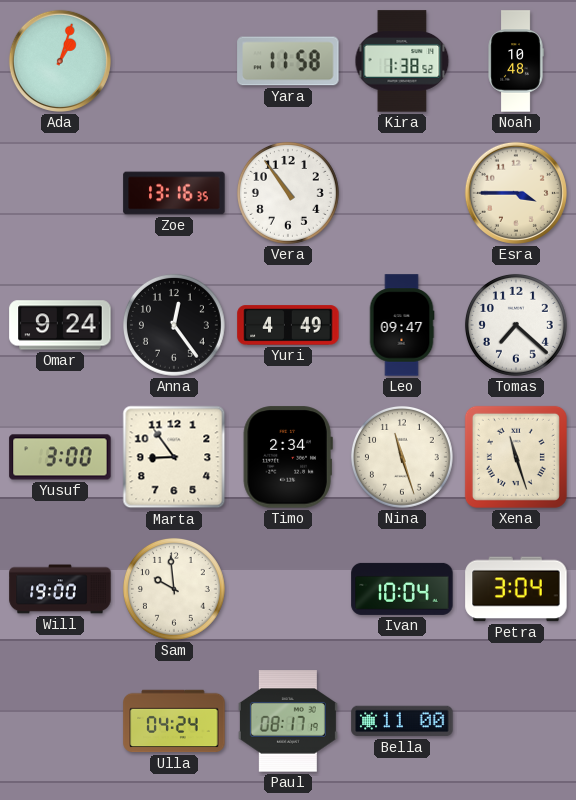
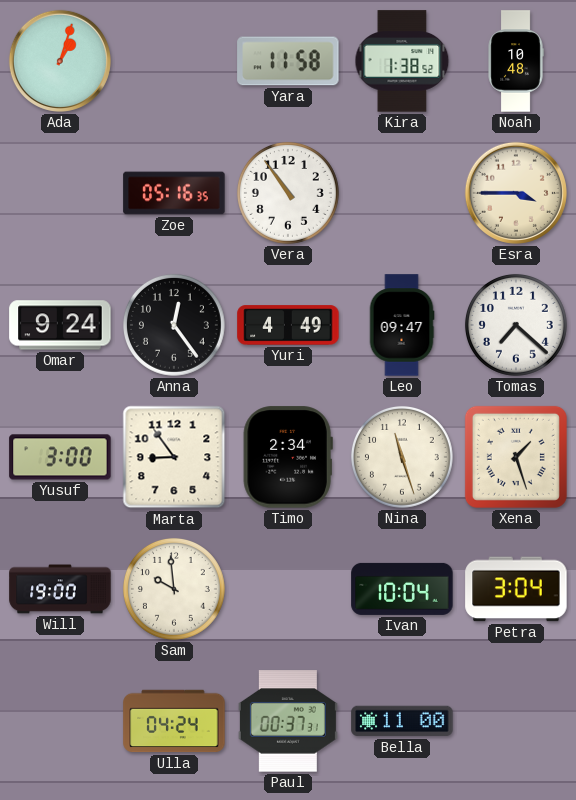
Zoe: 13:16 -> 05:16
Xena: 11:27 -> 1:27
Paul: 08:17 -> 00:37
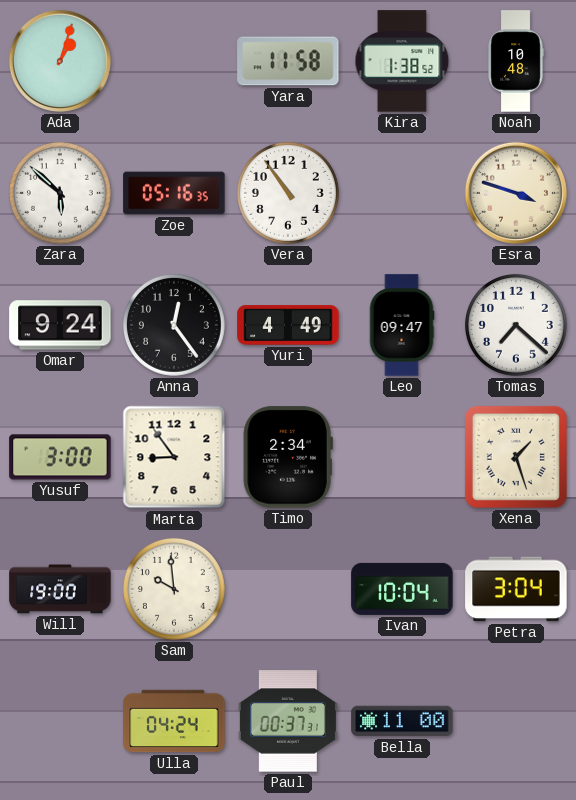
Zara: none -> 5:52
Esra: 3:45 -> 3:48
Nina: 11:27 -> none
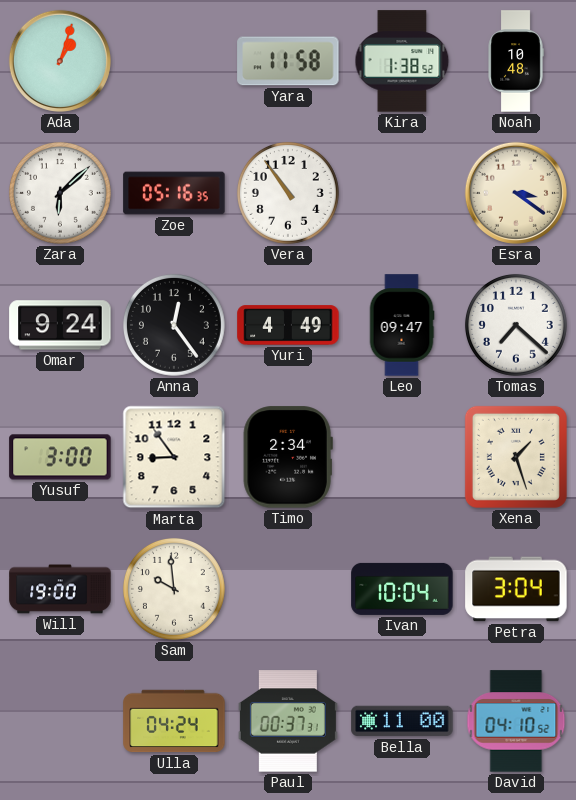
Zara: 5:52 -> 6:08
Esra: 3:48 -> 3:21
David: none -> 04:10
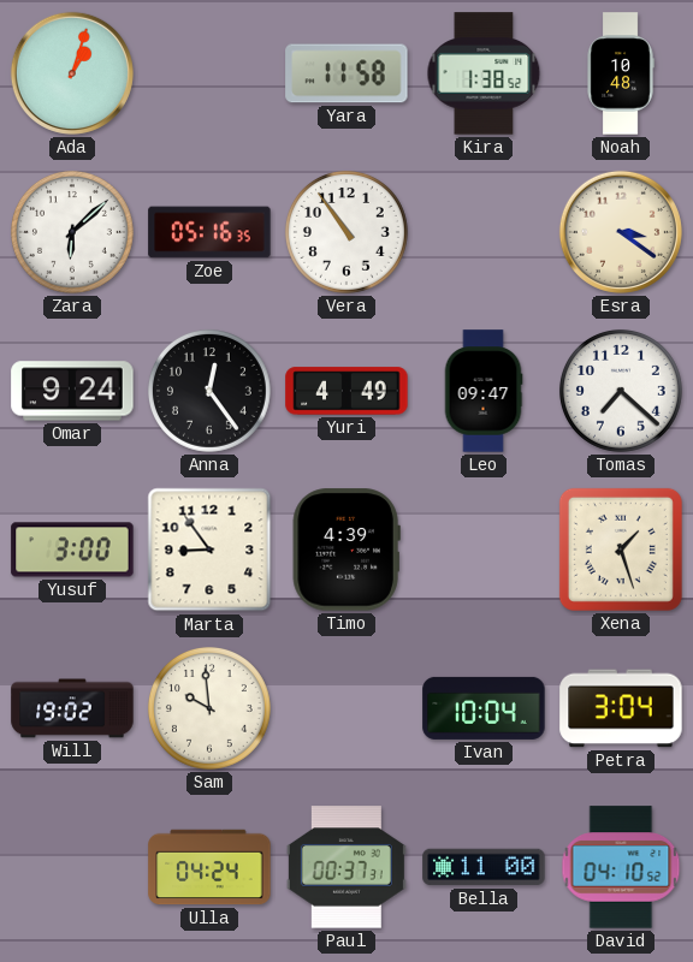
Timo: 2:34 -> 4:39
Will: 19:00 -> 19:02
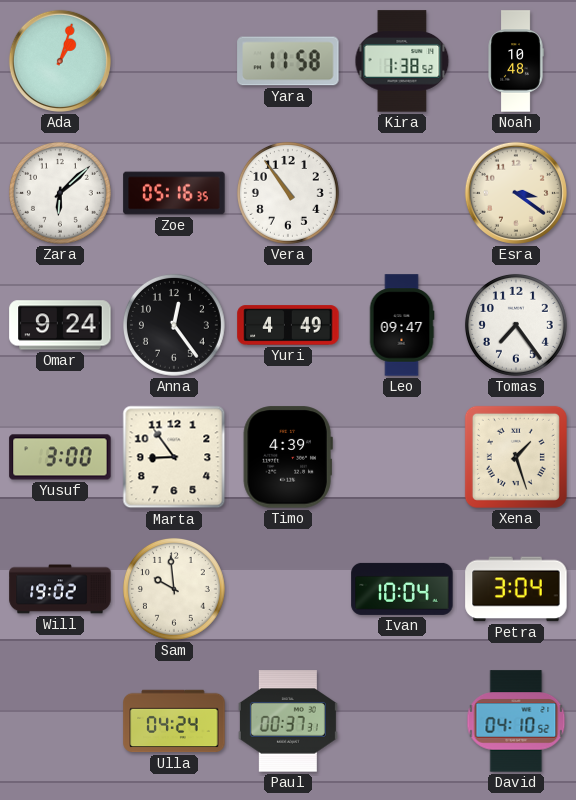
Tomas: 7:22 -> 7:24
Bella: 11:00 -> none
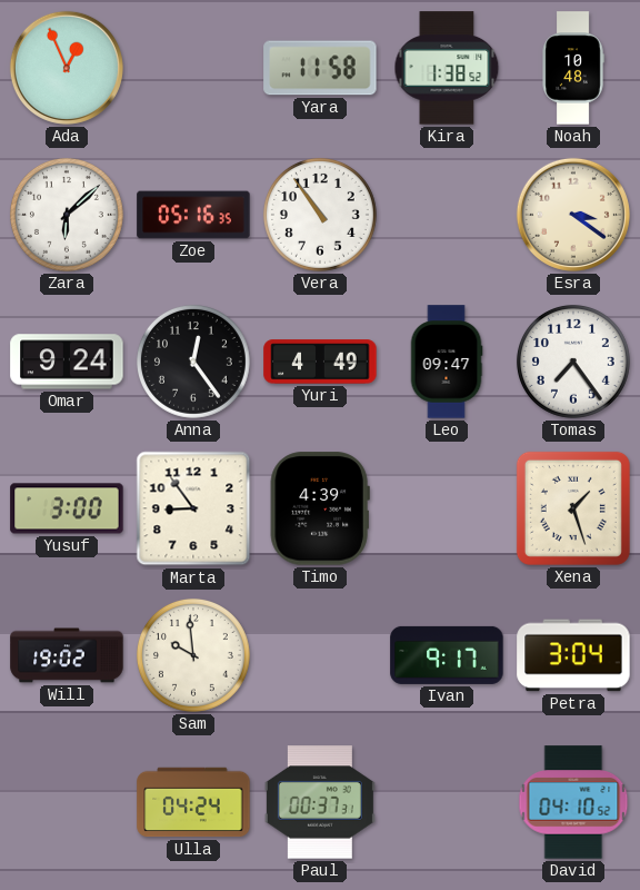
Ada: 1:03 -> 12:56
Ivan: 10:04 -> 9:17
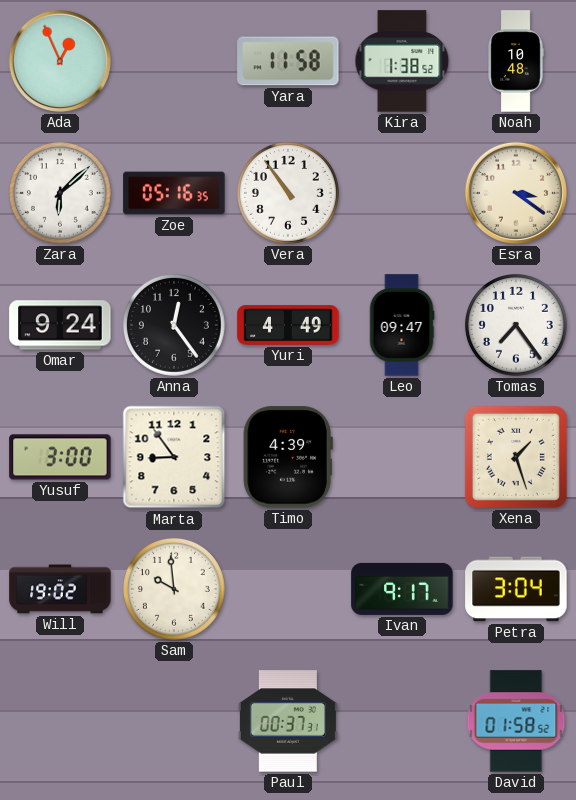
Ulla: 04:24 -> none
David: 04:10 -> 01:58
